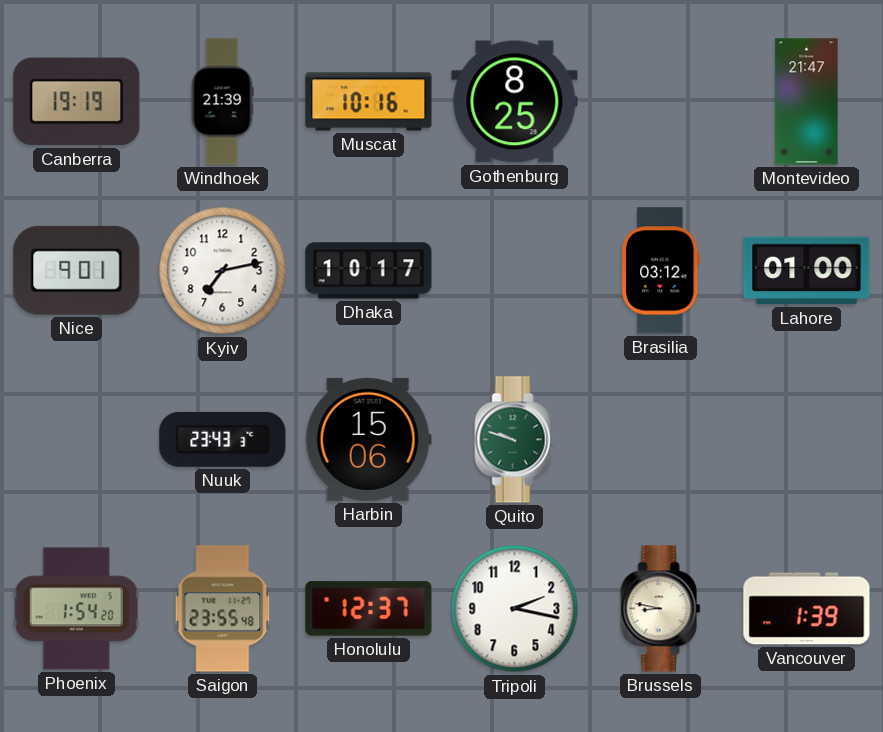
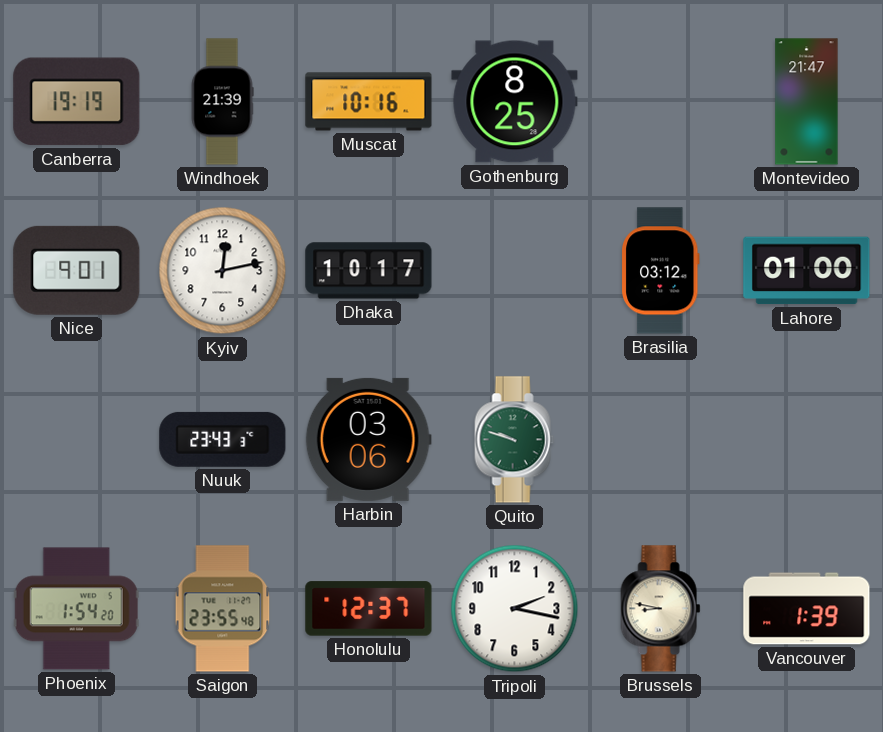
Kyiv: 7:13 -> 12:13
Harbin: 15:06 -> 03:06
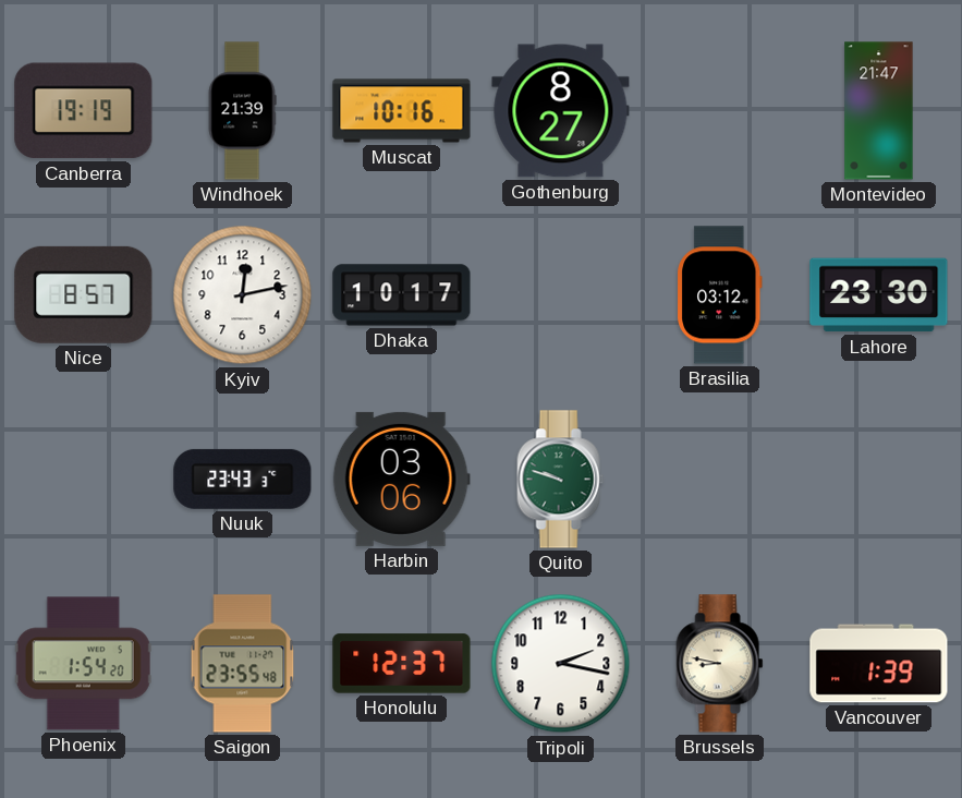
Gothenburg: 8:25 -> 8:27
Nice: 9:01 -> 8:57
Lahore: 01:00 -> 23:30
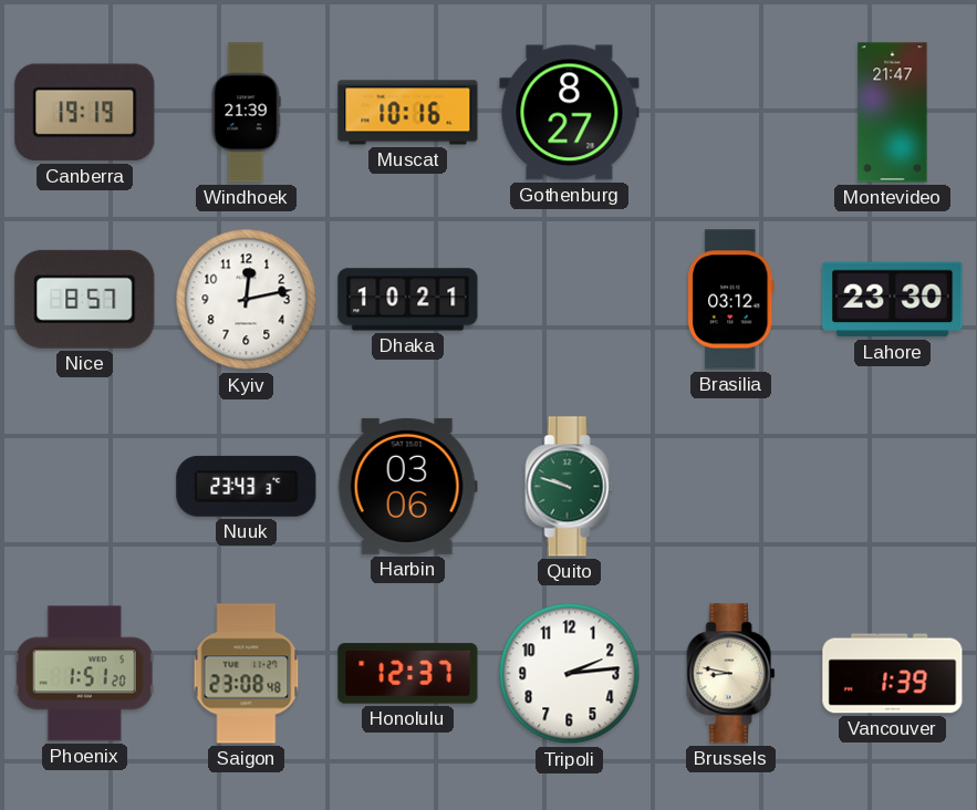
Dhaka: 10:17 -> 10:21
Phoenix: 1:54 -> 1:51
Saigon: 23:55 -> 23:08
Tripoli: 2:17 -> 2:14
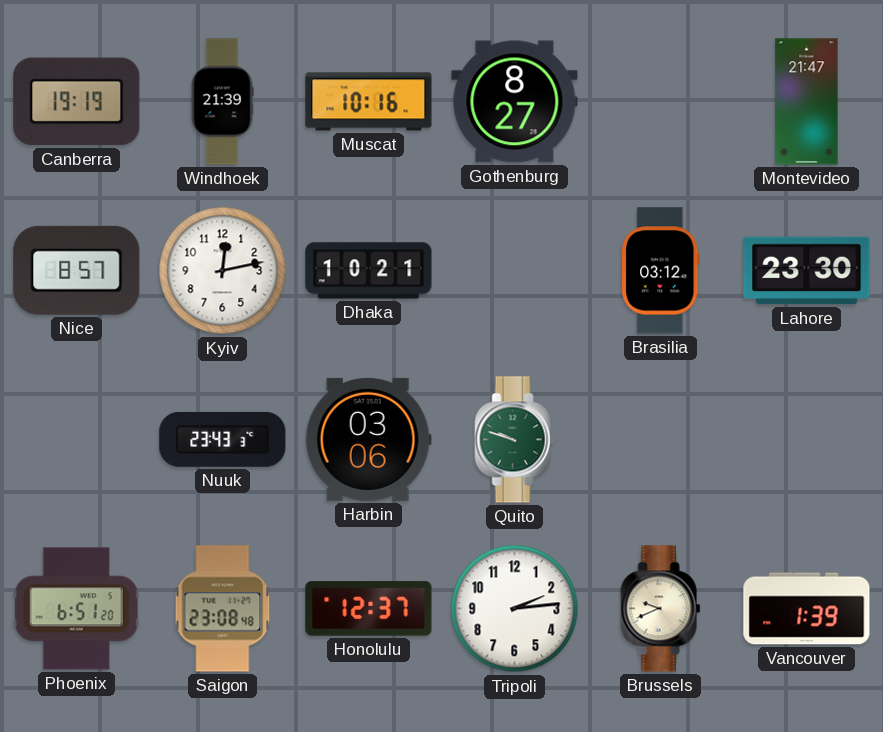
Phoenix: 1:51 -> 6:51
Brussels: 8:47 -> 9:41
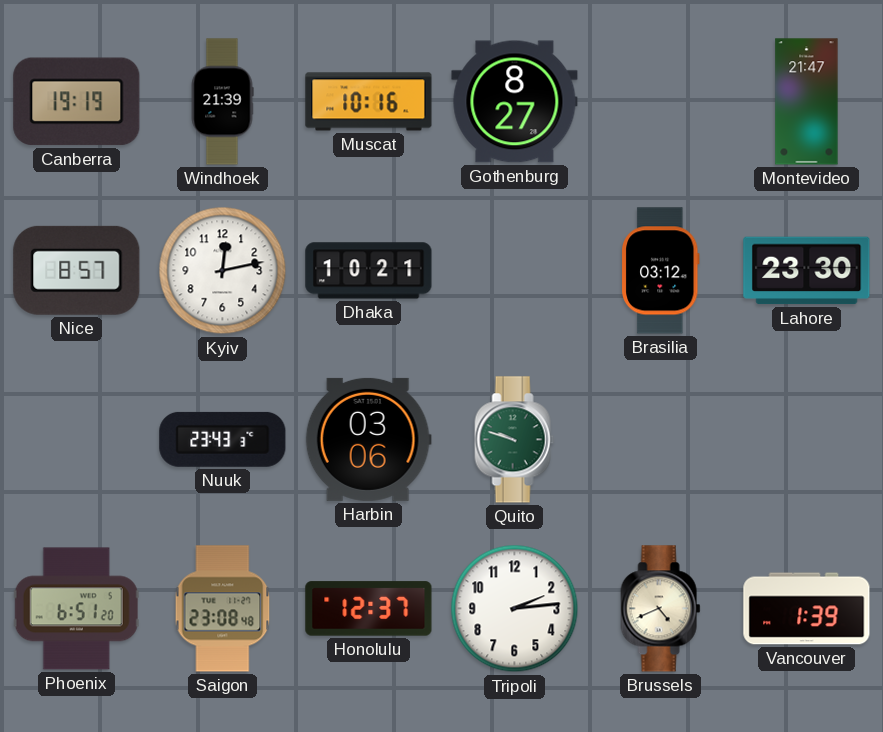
Brussels: 9:41 -> 4:41
